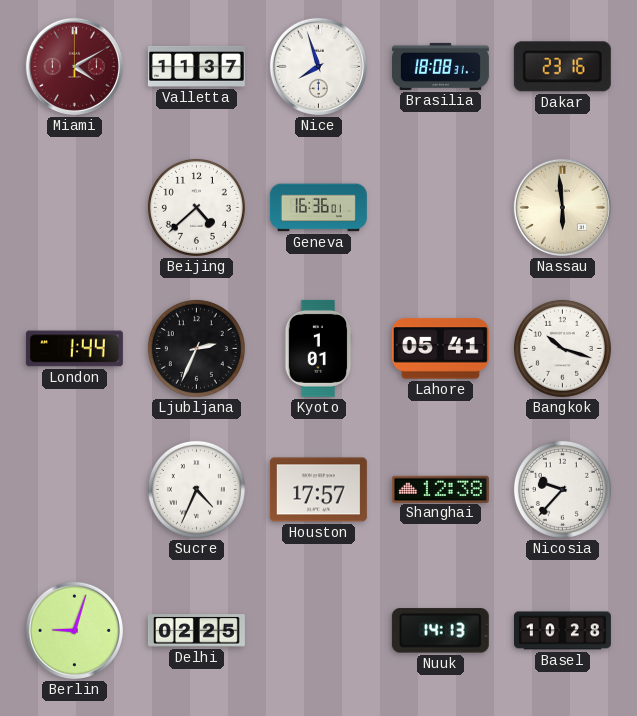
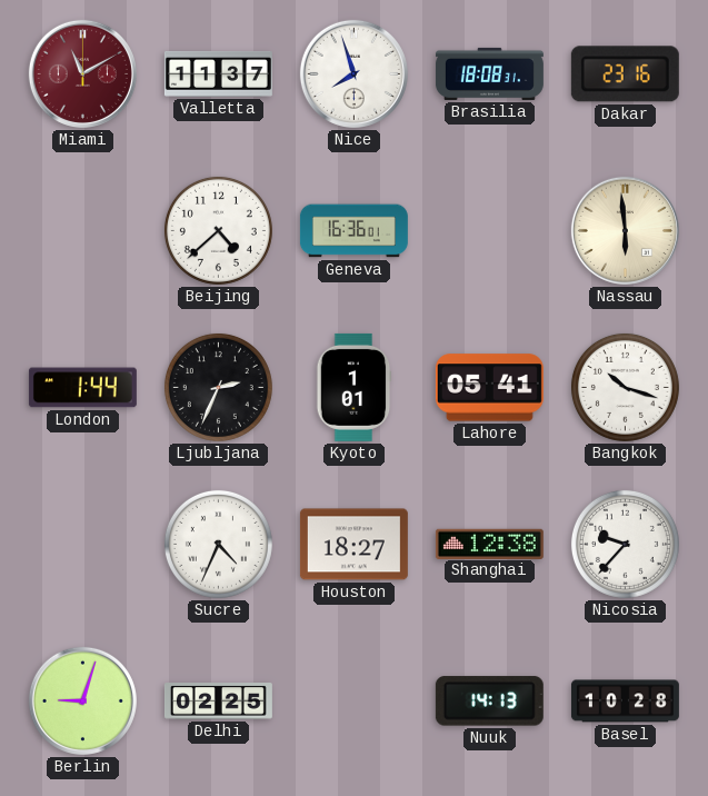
Miami: 4:10 -> 11:10
Houston: 17:57 -> 18:27
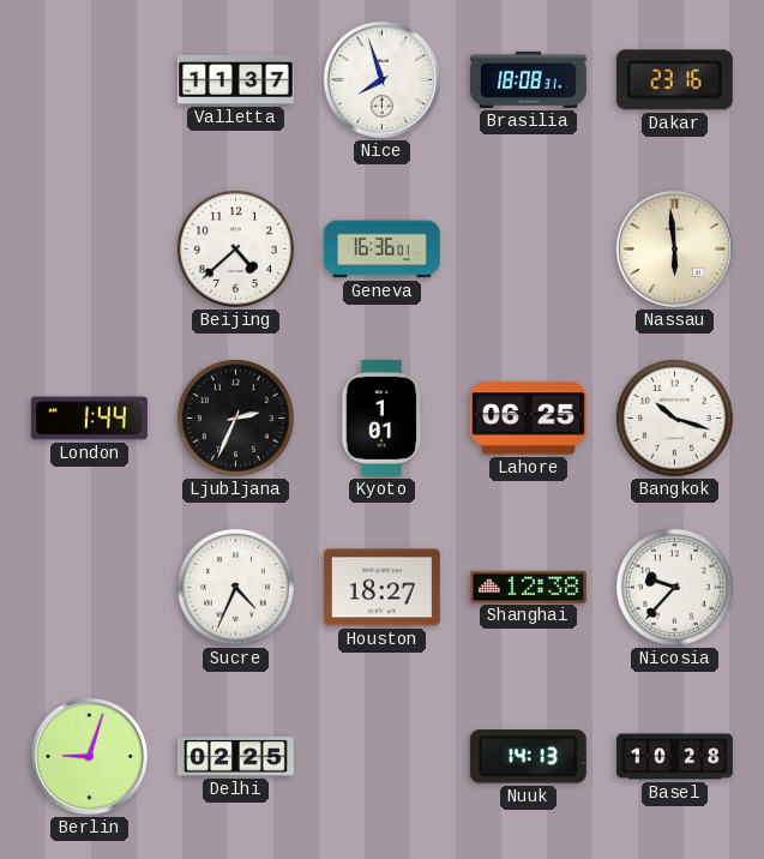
Miami: 11:10 -> none
Lahore: 05:41 -> 06:25
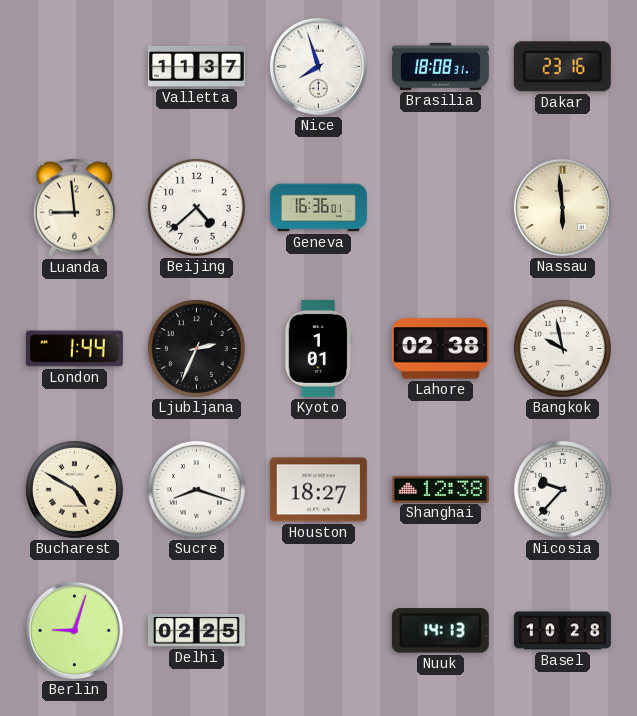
Luanda: none -> 8:59
Lahore: 06:25 -> 02:38
Bangkok: 10:18 -> 9:58
Bucharest: none -> 4:50
Sucre: 4:34 -> 8:18
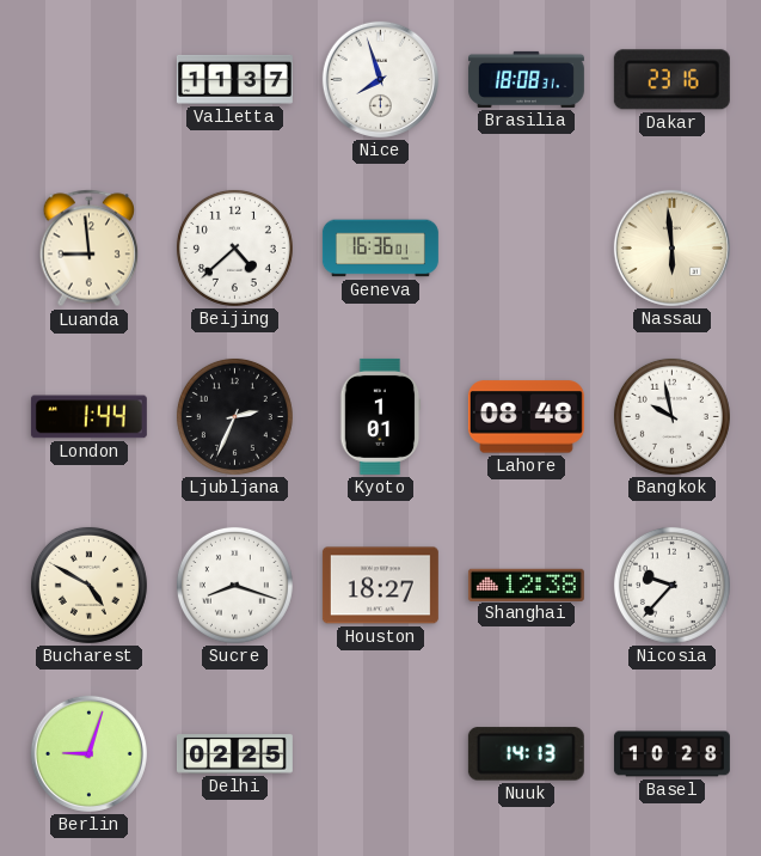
Lahore: 02:38 -> 08:48
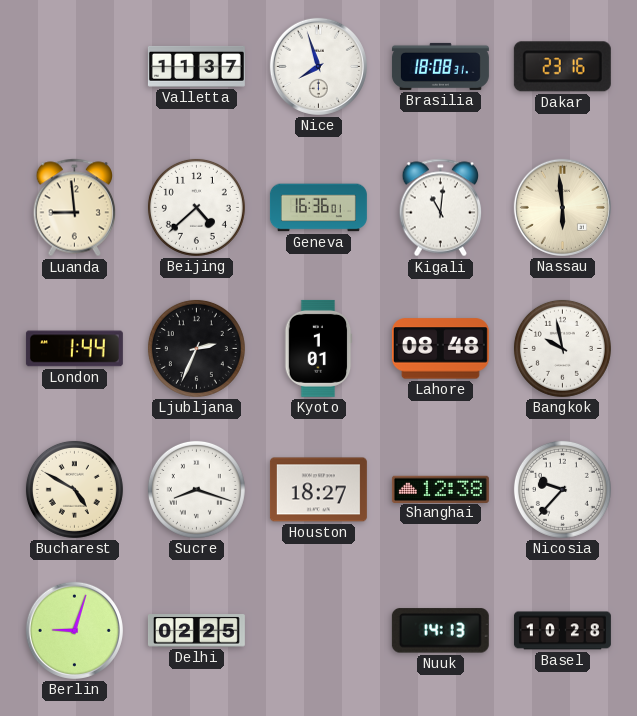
Kigali: none -> 11:01
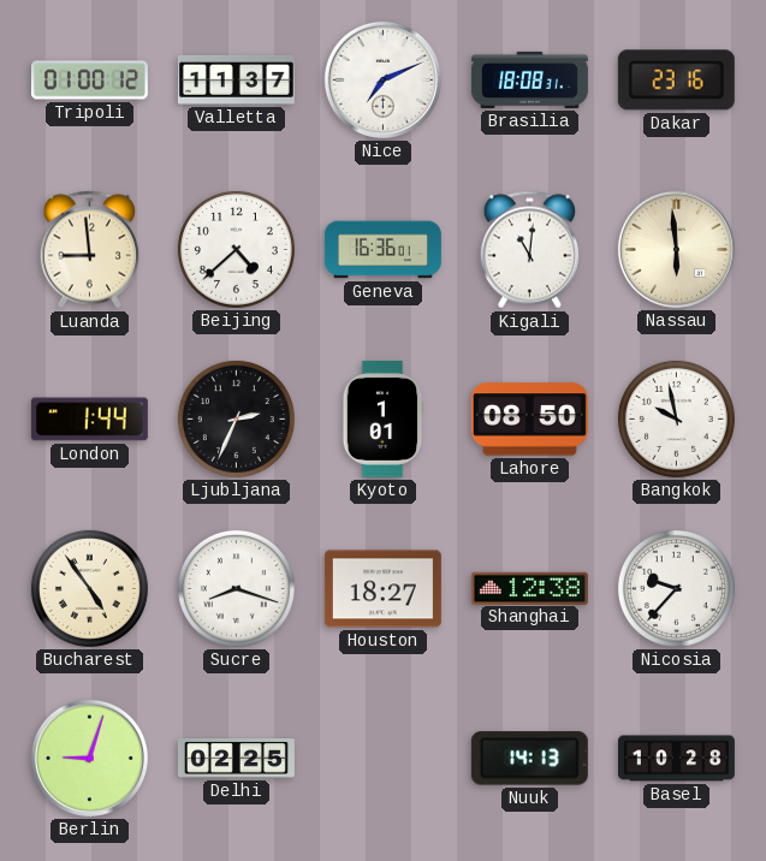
Tripoli: none -> 01:00
Nice: 7:57 -> 7:11
Lahore: 08:48 -> 08:50
Bucharest: 4:50 -> 4:54
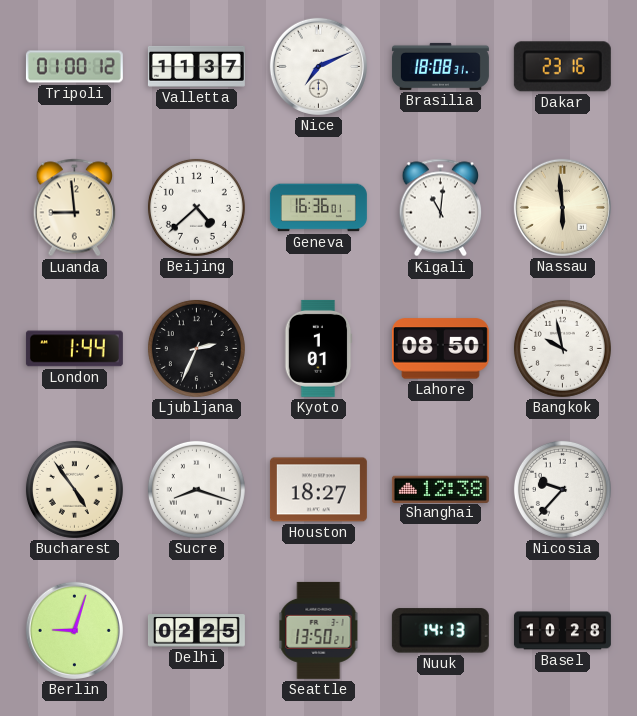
Seattle: none -> 13:50
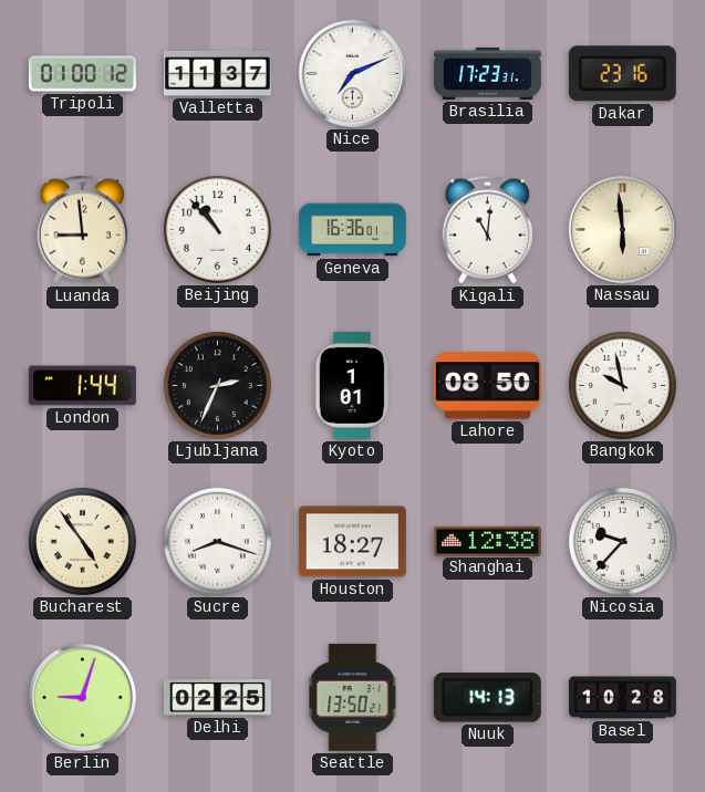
Brasilia: 18:08 -> 17:23
Beijing: 4:38 -> 10:53
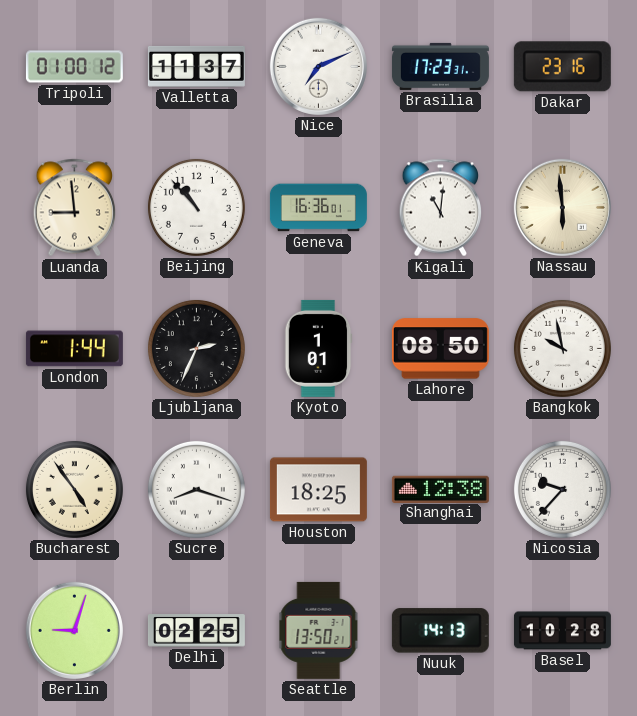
Houston: 18:27 -> 18:25
